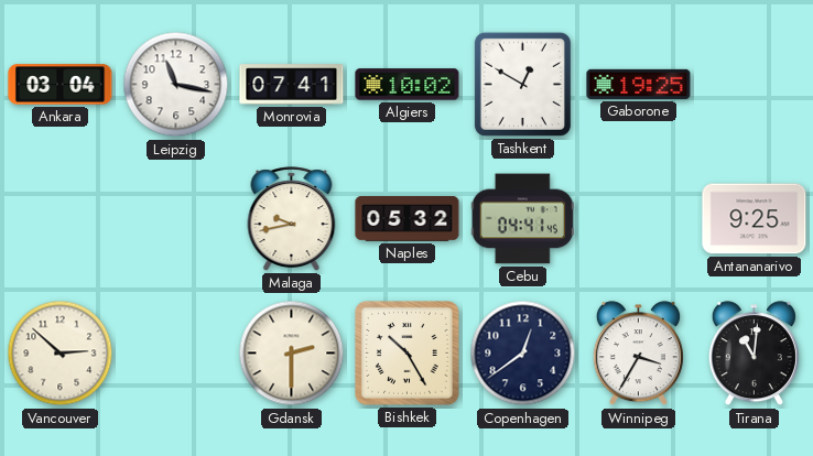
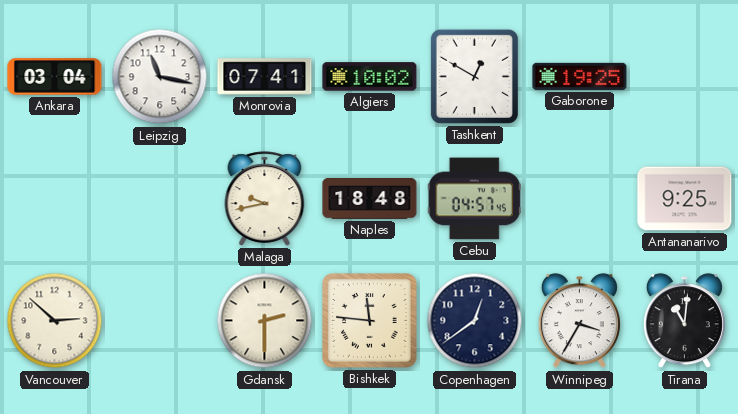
Naples: 05:32 -> 18:48
Cebu: 04:41 -> 04:57
Bishkek: 10:25 -> 11:46
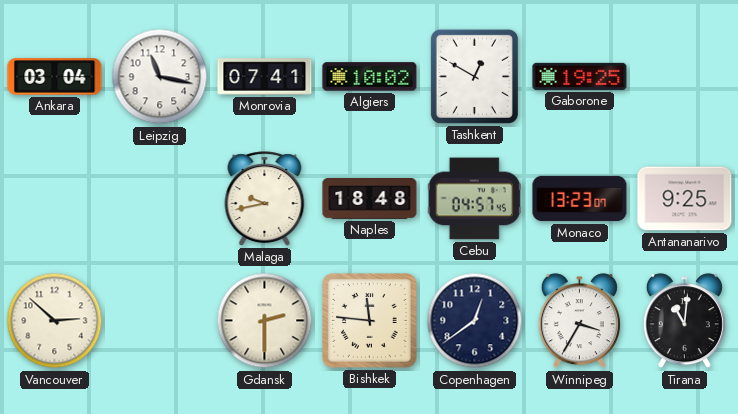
Monaco: none -> 13:23
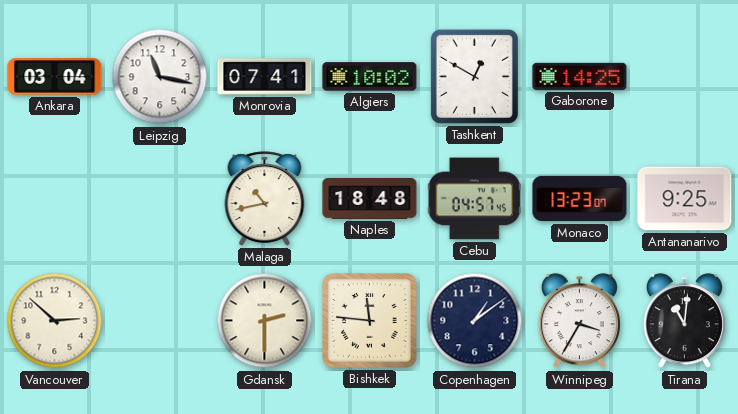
Gaborone: 19:25 -> 14:25
Malaga: 9:43 -> 10:43
Copenhagen: 12:39 -> 1:09
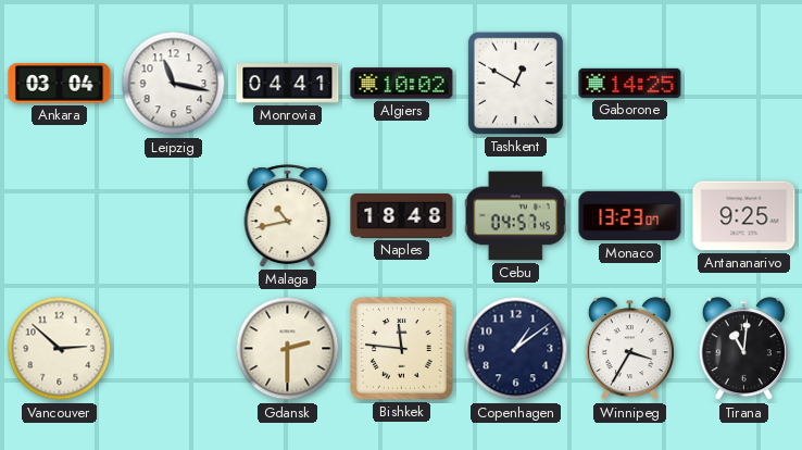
Monrovia: 07:41 -> 04:41
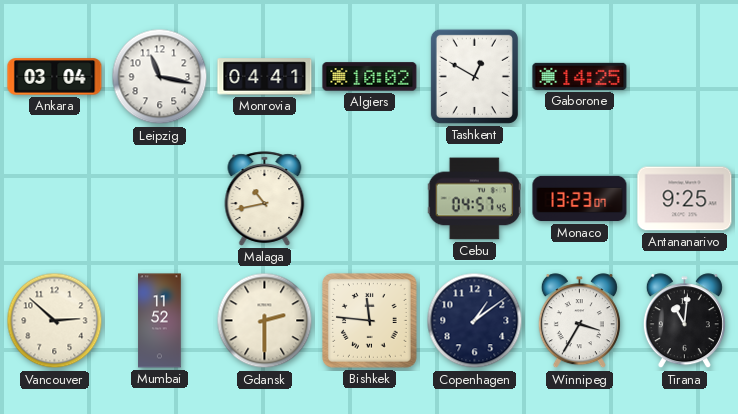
Naples: 18:48 -> none
Mumbai: none -> 11:52
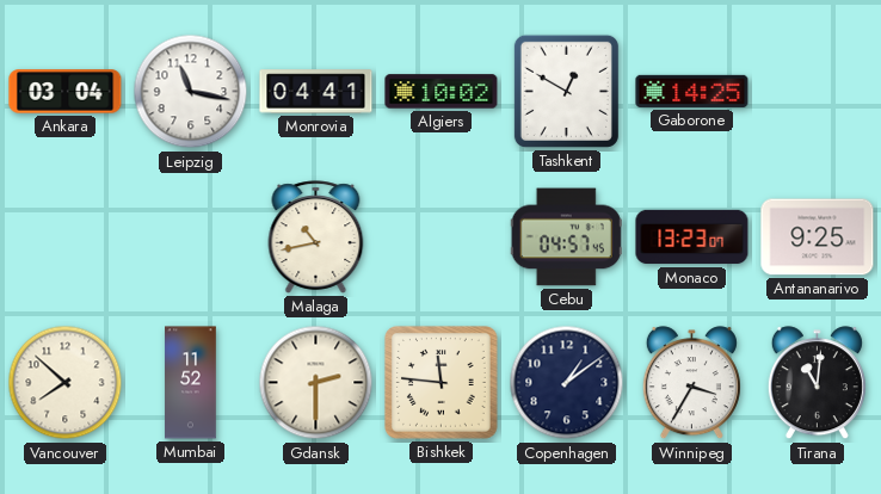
Vancouver: 2:52 -> 7:52
